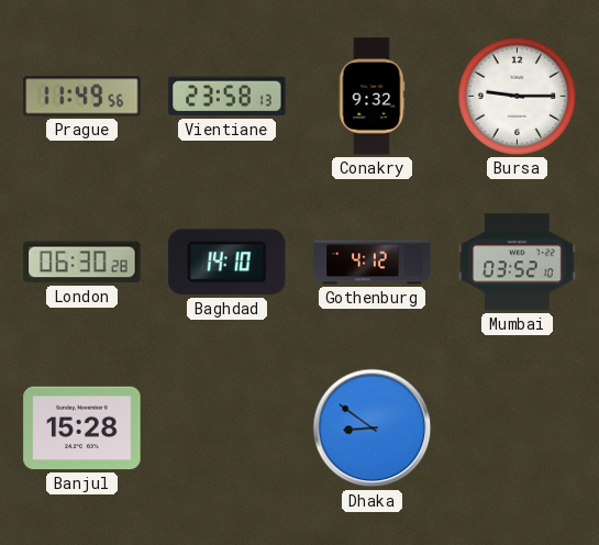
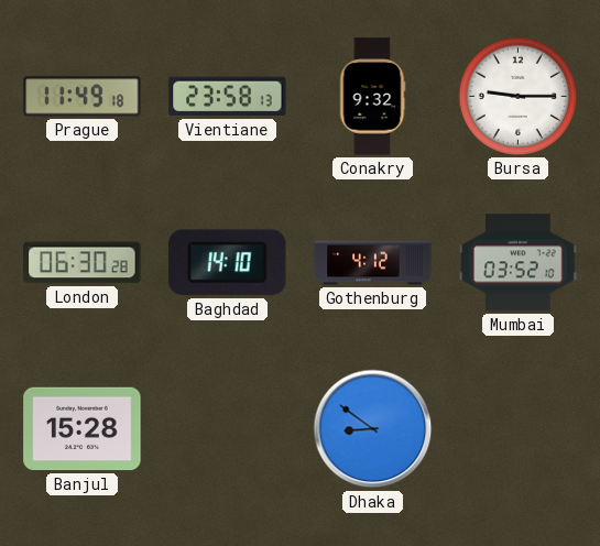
Prague: 11:49:56 -> 11:49:18
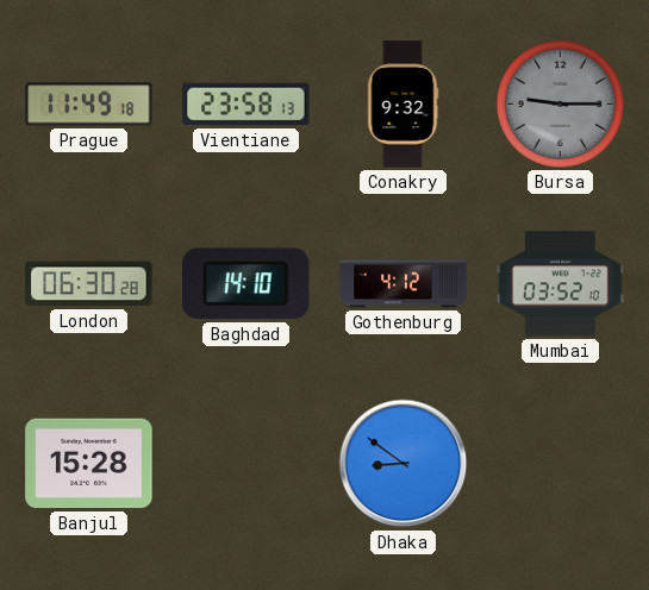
Bursa dial: white -> grey
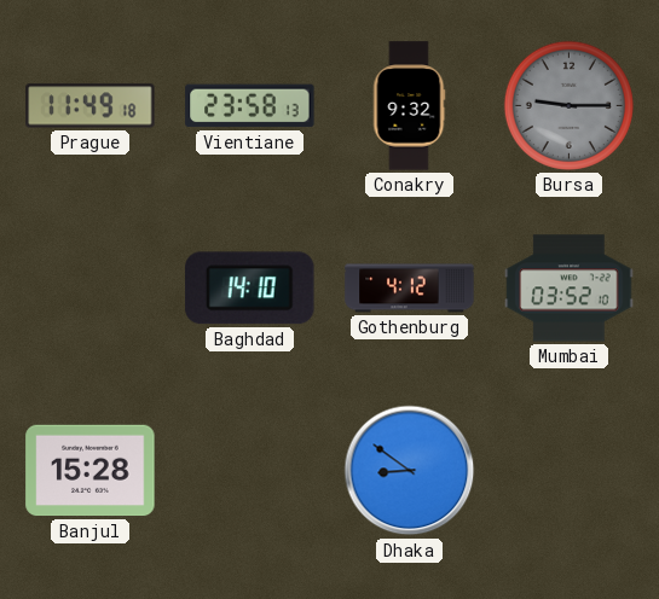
London: 06:30 -> none
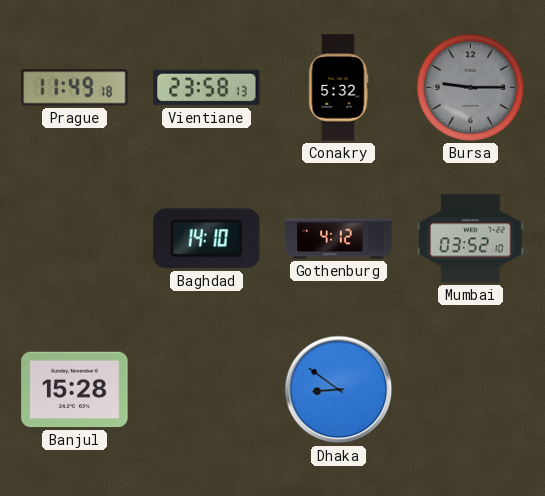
Conakry: 9:32 -> 5:32
